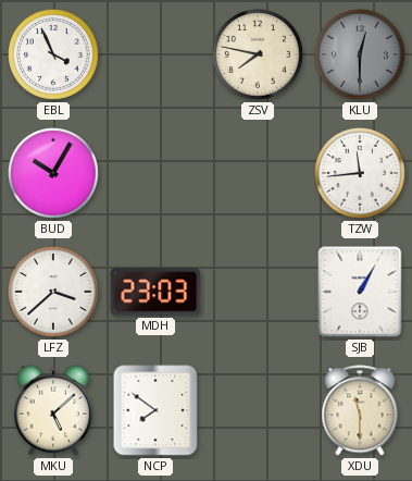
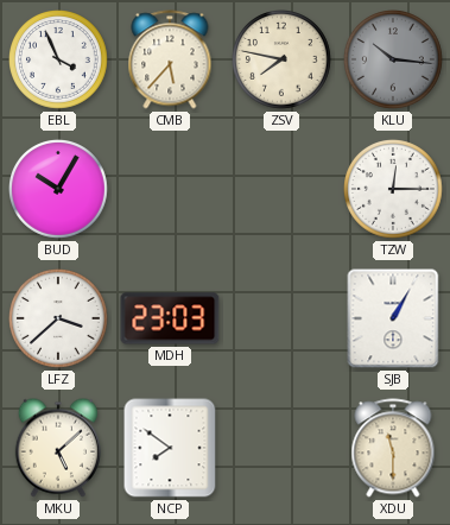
CMB: none -> 5:37
KLU: 12:30 -> 10:16
TZW: 11:44 -> 12:15
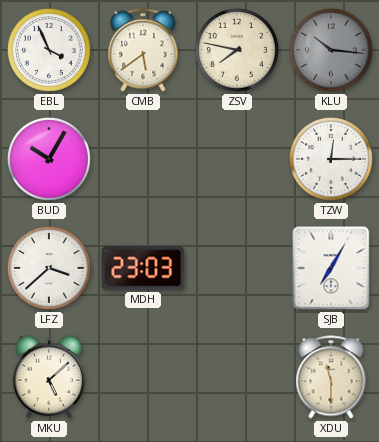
CMB: 5:37 -> 5:39
SJB: 1:05 -> 7:05
NCP: 7:51 -> none
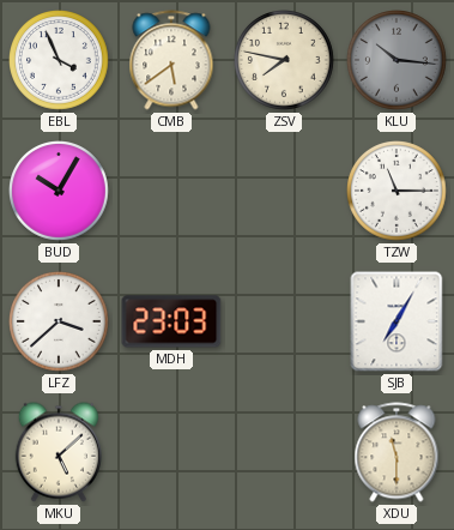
TZW: 12:15 -> 11:15
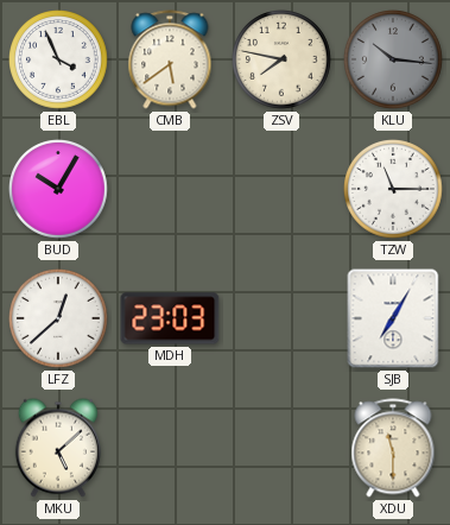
LFZ: 3:38 -> 12:38
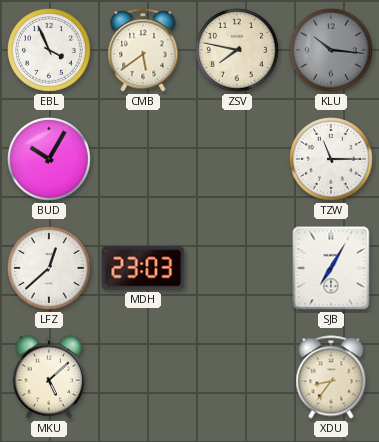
XDU: 11:30 -> 8:36
